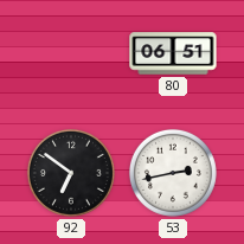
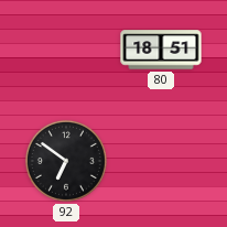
80: 06:51 -> 18:51
53: 2:43 -> none
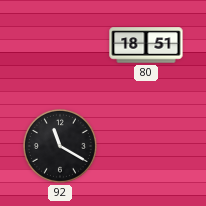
92: 6:51 -> 11:20
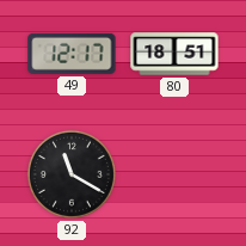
49: none -> 12:17
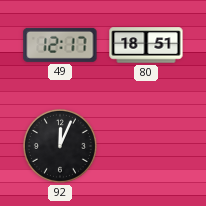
92: 11:20 -> 12:04
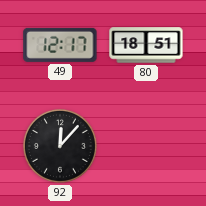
92: 12:04 -> 12:07
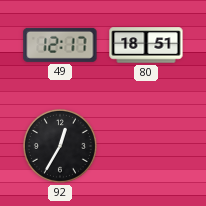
92: 12:07 -> 12:35
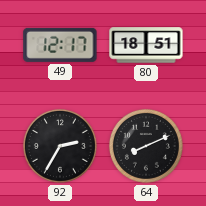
92: 12:35 -> 2:35
64: none -> 8:11
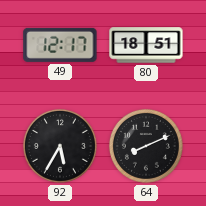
92: 2:35 -> 5:35
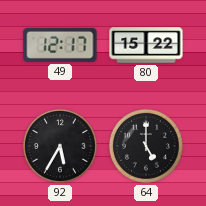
80: 18:51 -> 15:22
64: 8:11 -> 5:00
